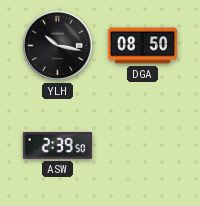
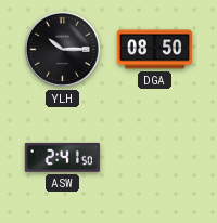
YLH: 10:17 -> 10:15
ASW: 2:39 -> 2:41
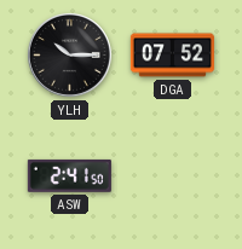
DGA: 08:50 -> 07:52
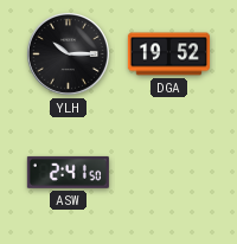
DGA: 07:52 -> 19:52
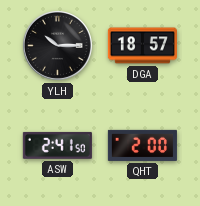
DGA: 19:52 -> 18:57
QHT: none -> 2:00
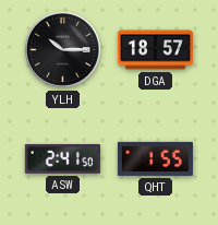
QHT: 2:00 -> 1:55
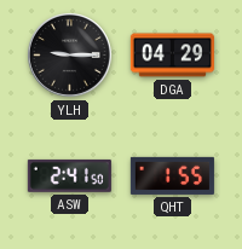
YLH: 10:15 -> 9:15
DGA: 18:57 -> 04:29
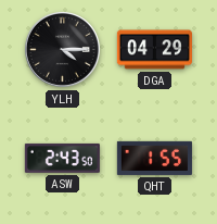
YLH: 9:15 -> 4:15
ASW: 2:41 -> 2:43
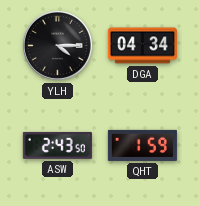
DGA: 04:29 -> 04:34
QHT: 1:55 -> 1:59
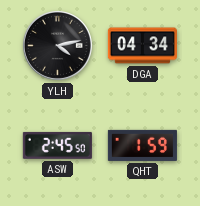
YLH: 4:15 -> 4:13
ASW: 2:43 -> 2:45
